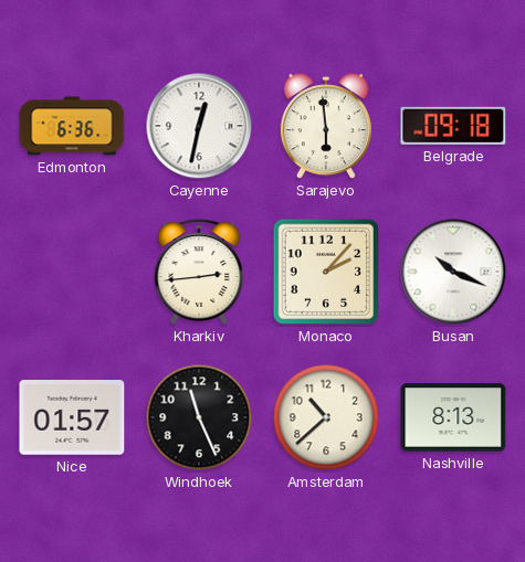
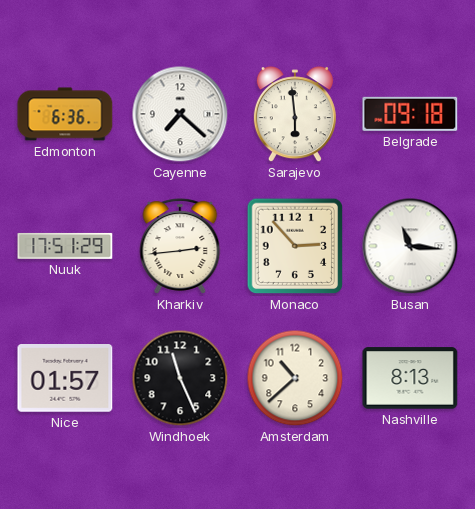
Cayenne: 12:32 -> 7:22
Nuuk: none -> 17:51
Monaco: 2:07 -> 2:53
Busan: 10:19 -> 11:16
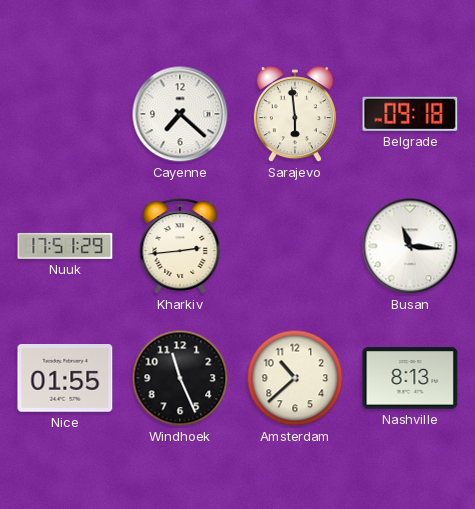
Edmonton: 6:36 -> none
Monaco: 2:53 -> none
Nice: 01:57 -> 01:55
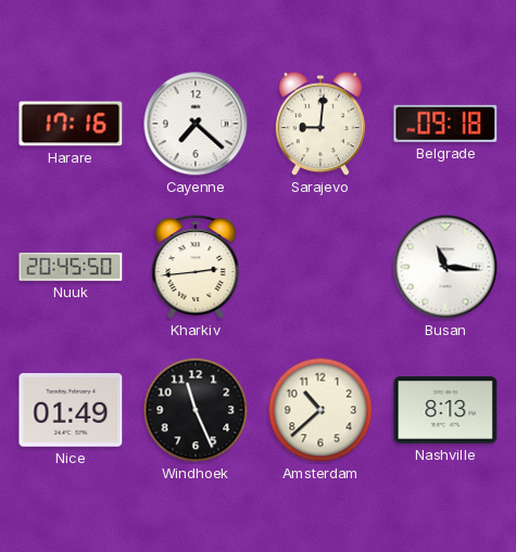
Harare: none -> 17:16
Sarajevo: 5:59 -> 9:01
Nuuk: 17:51 -> 20:45
Nice: 01:55 -> 01:49
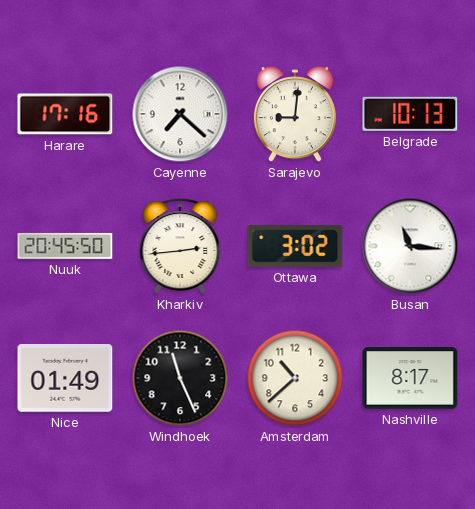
Belgrade: 09:18 -> 10:13
Ottawa: none -> 3:02
Nashville: 8:13 -> 8:17
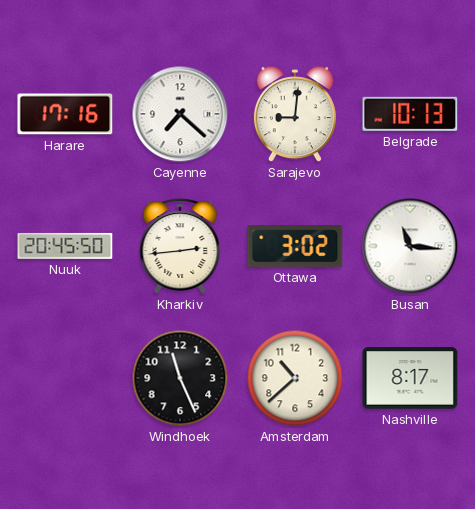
Nice: 01:49 -> none
